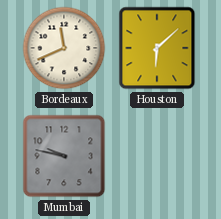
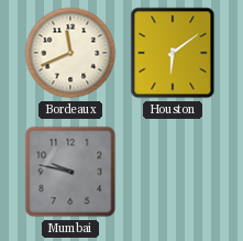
Houston: 6:08 -> 6:09
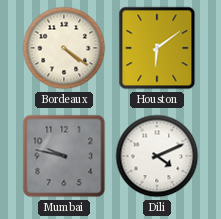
Bordeaux: 11:41 -> 4:21
Dili: none -> 4:11
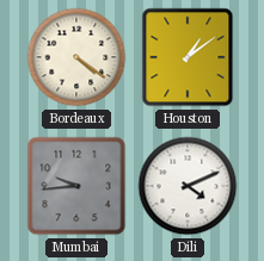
Houston: 6:09 -> 1:09
Mumbai: 9:47 -> 9:44
